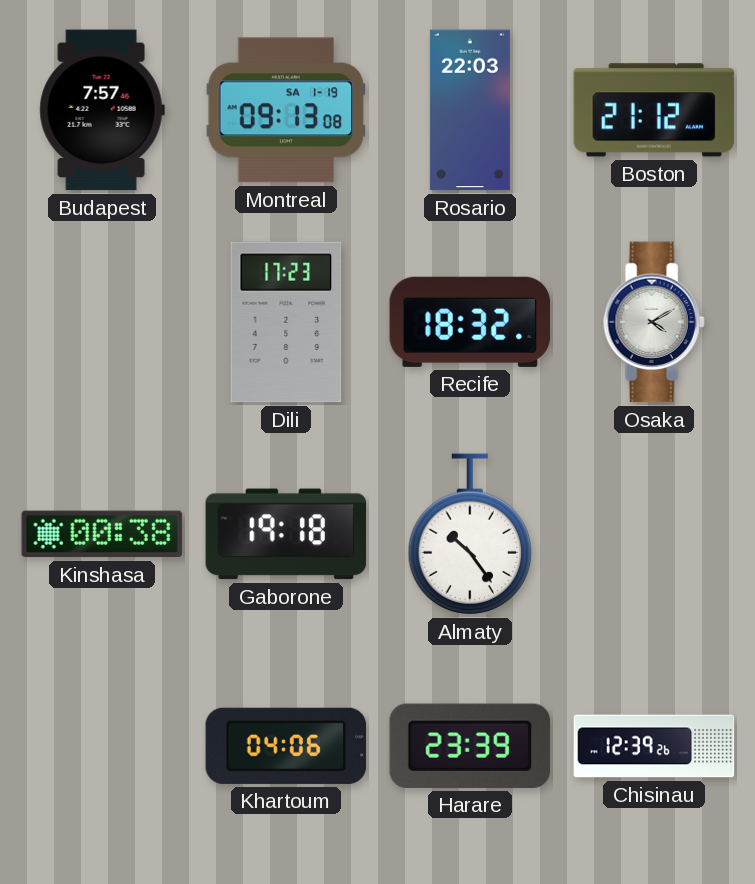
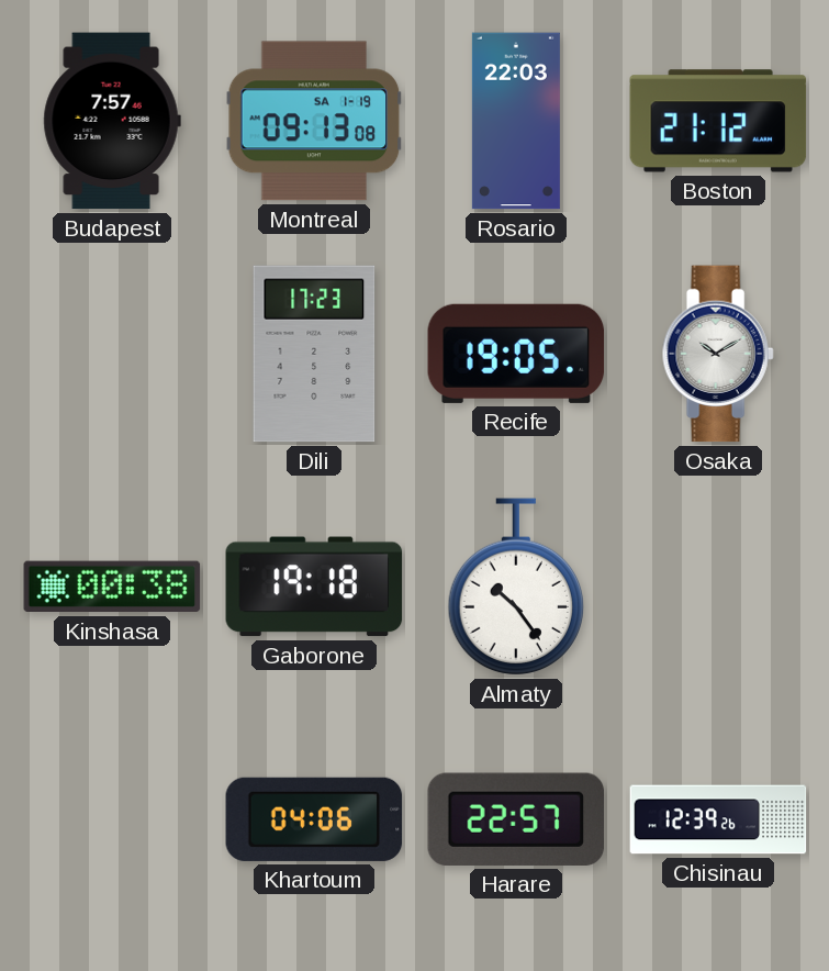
Recife: 18:32 -> 19:05
Osaka: 4:10 -> 10:10
Harare: 23:39 -> 22:57
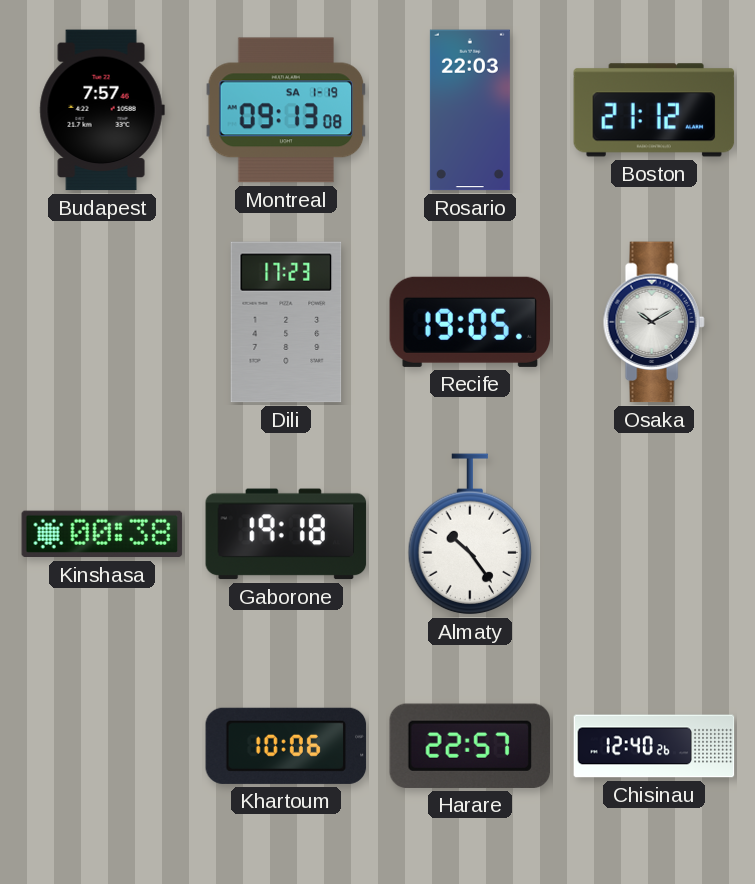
Khartoum: 04:06 -> 10:06
Chisinau: 12:39 -> 12:40
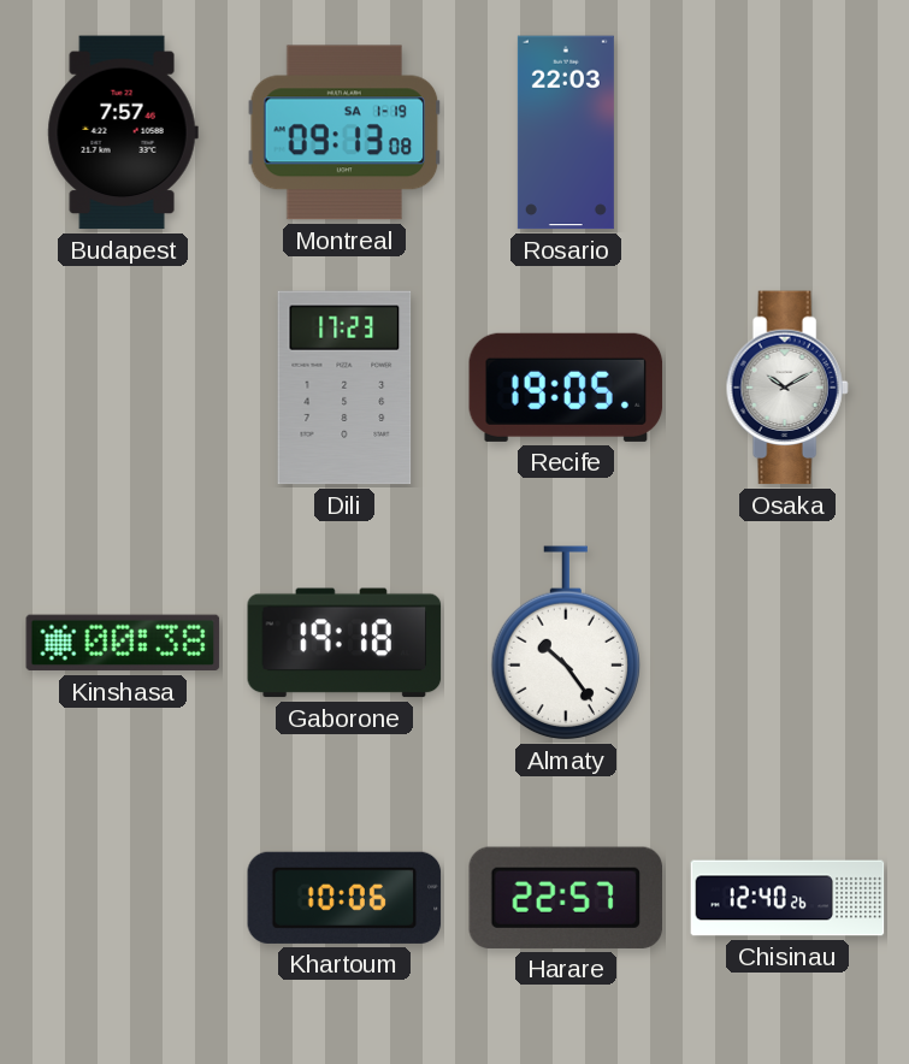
Boston: 21:12 -> none
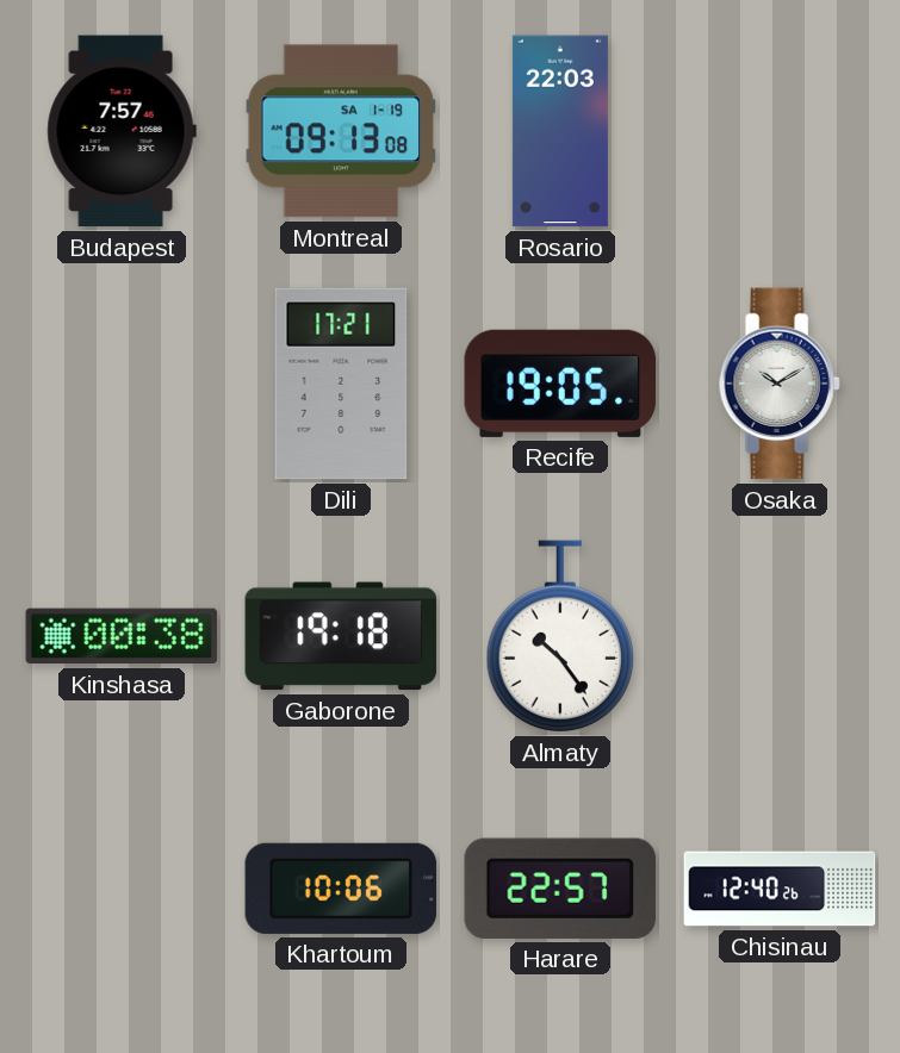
Dili: 17:23 -> 17:21
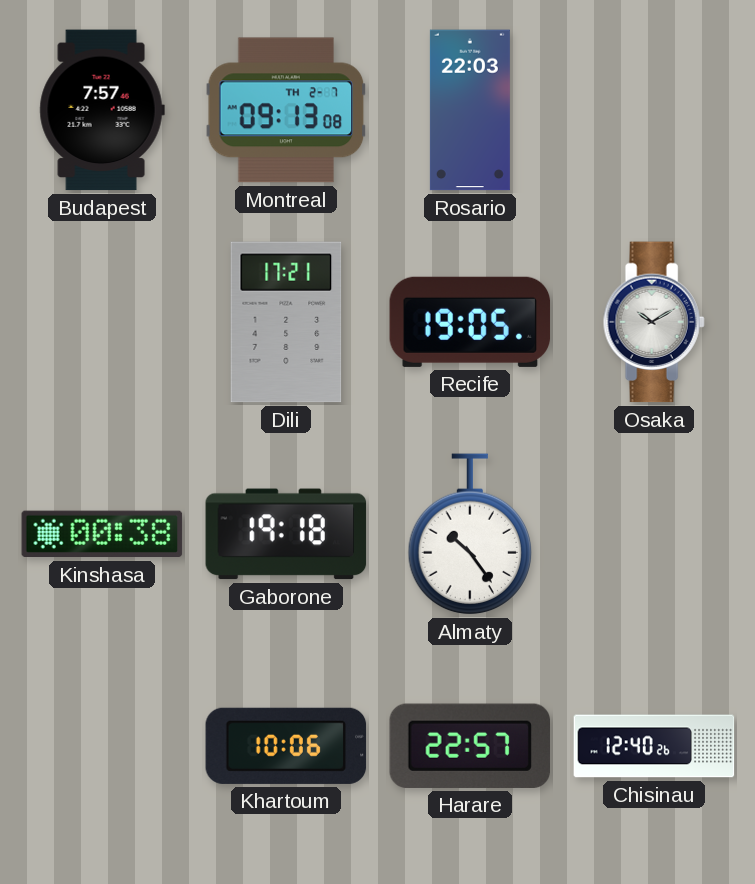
Montreal date: SA 1-19 -> TH 2-7
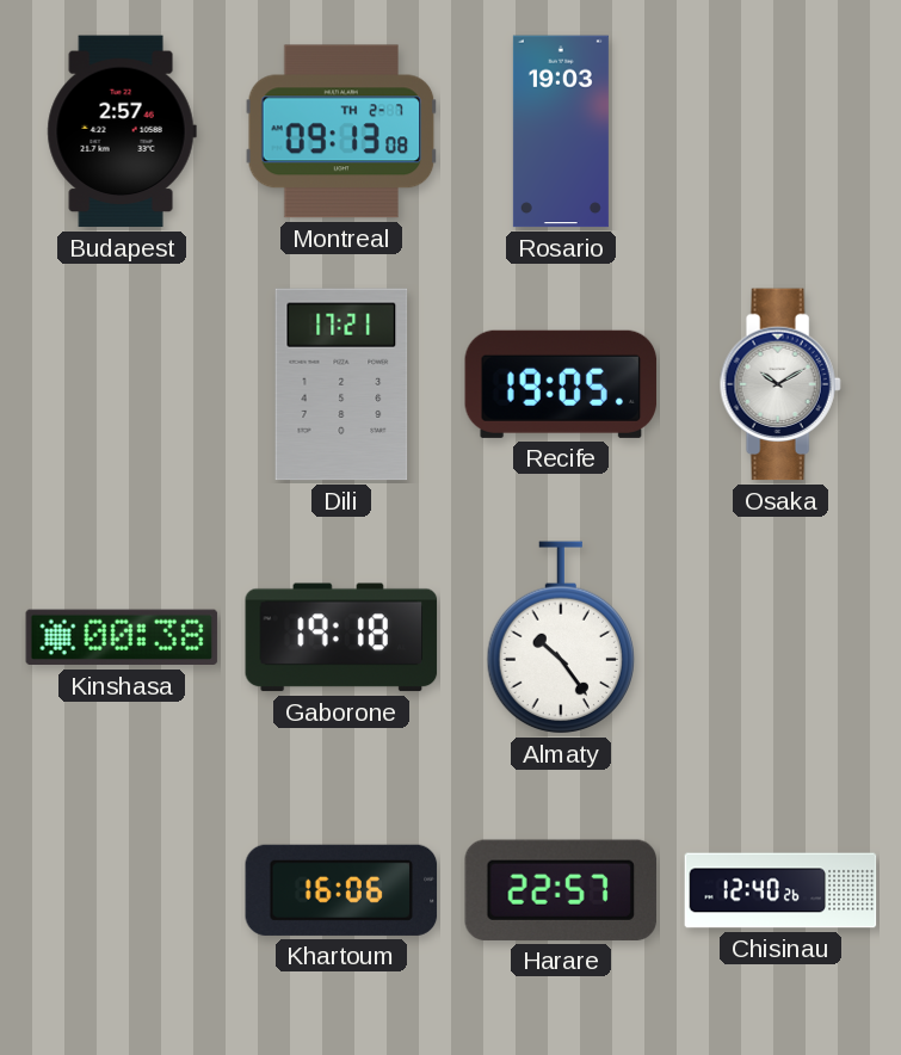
Budapest: 7:57 -> 2:57
Rosario: 22:03 -> 19:03
Khartoum: 10:06 -> 16:06
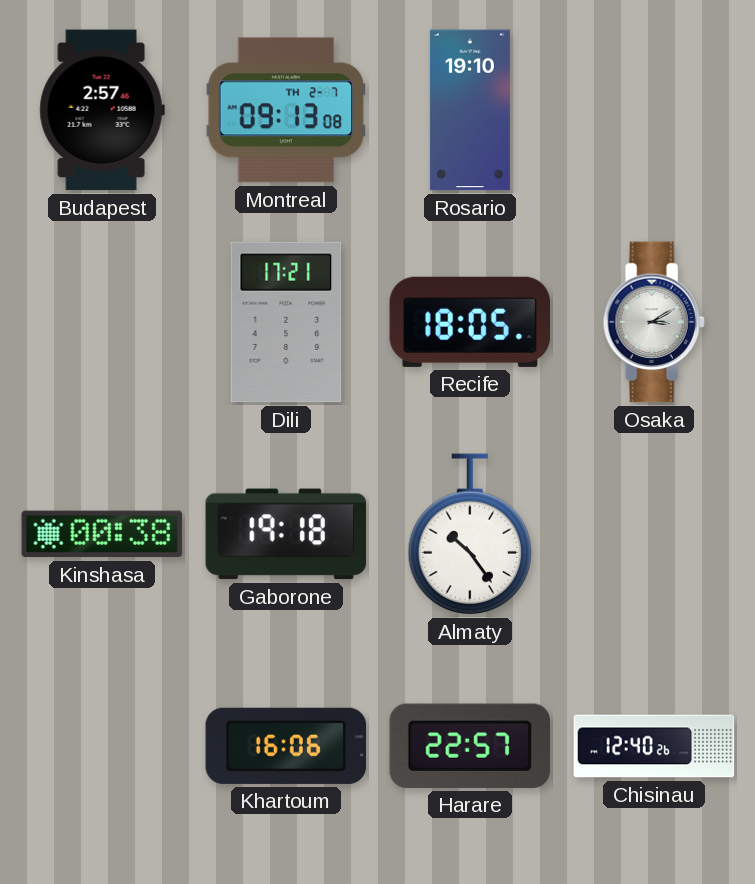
Rosario: 19:03 -> 19:10
Recife: 19:05 -> 18:05
Osaka: 10:10 -> 3:10
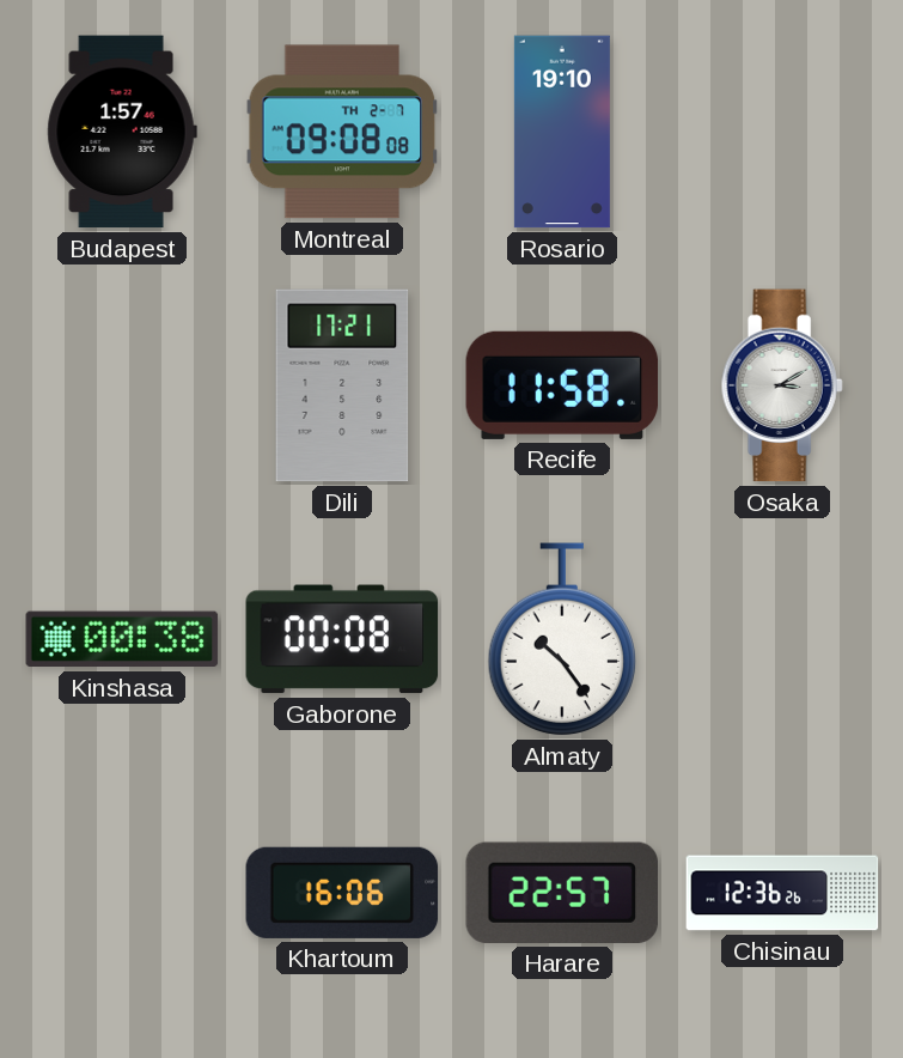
Budapest: 2:57 -> 1:57
Montreal: 09:13 -> 09:08
Recife: 18:05 -> 11:58
Gaborone: 19:18 -> 00:08
Chisinau: 12:40 -> 12:36
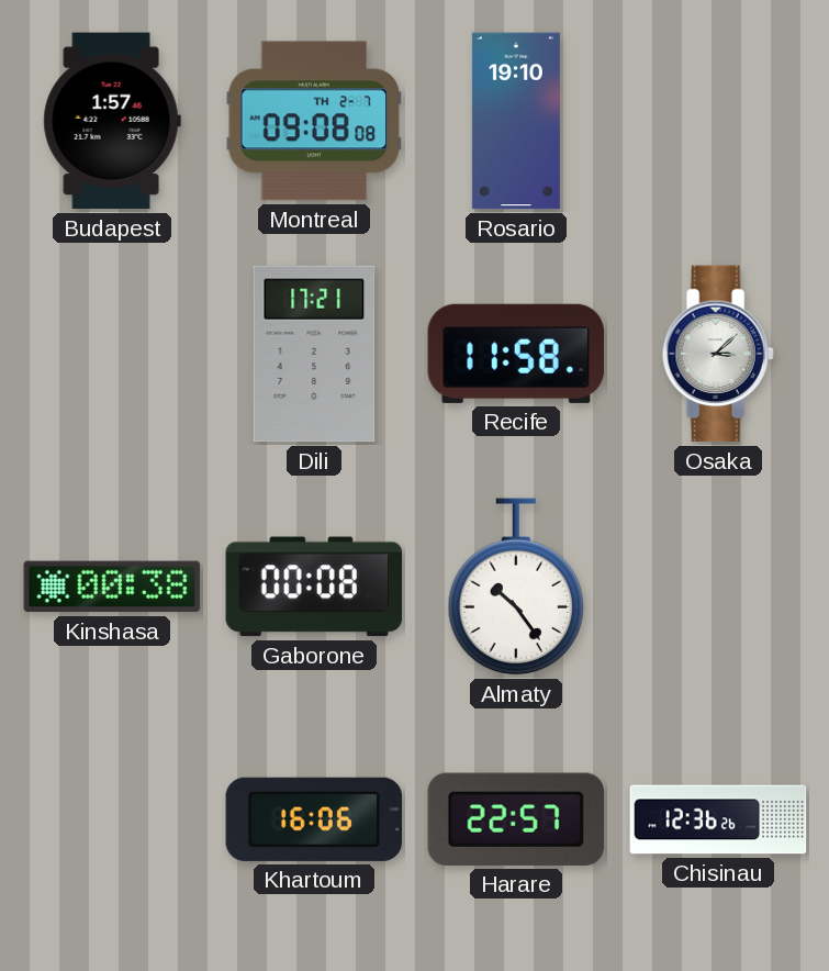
Osaka: 3:10 -> 3:08
